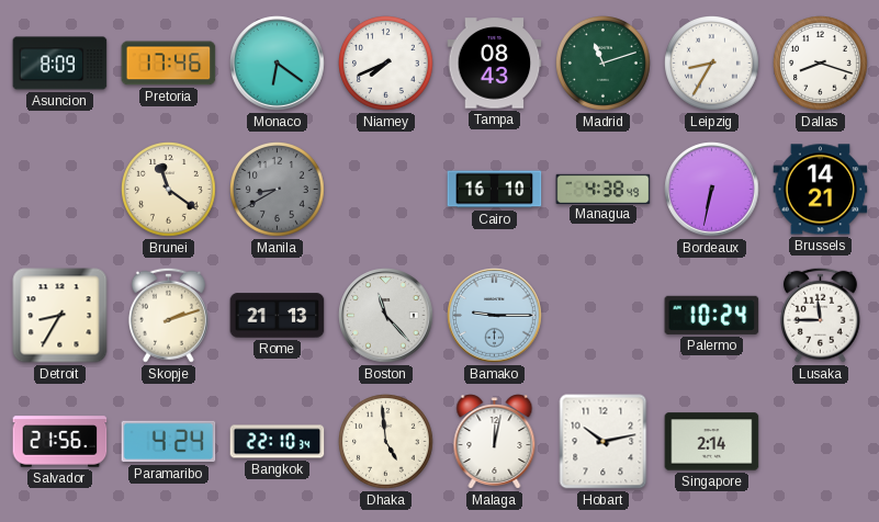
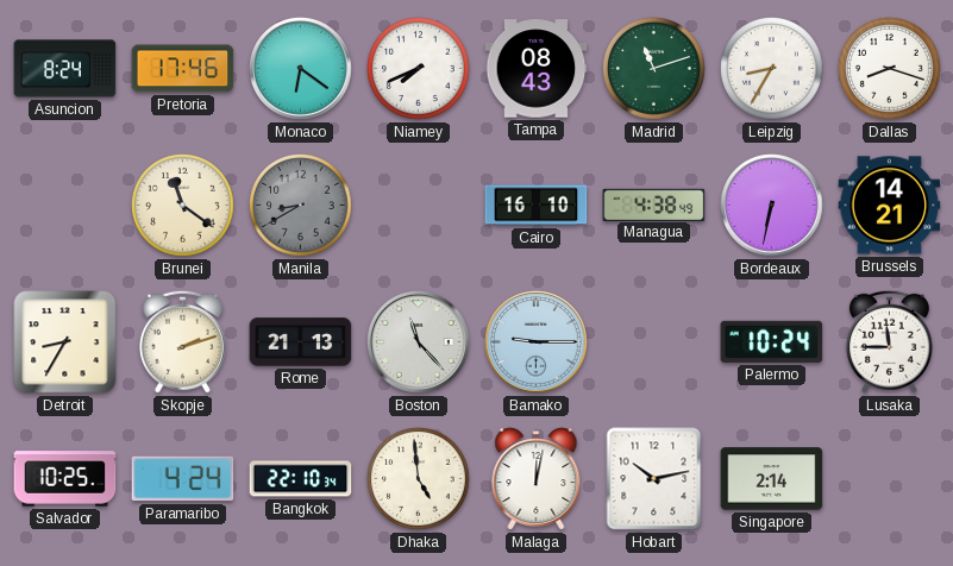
Asuncion: 8:09 -> 8:24
Salvador: 21:56 -> 10:25
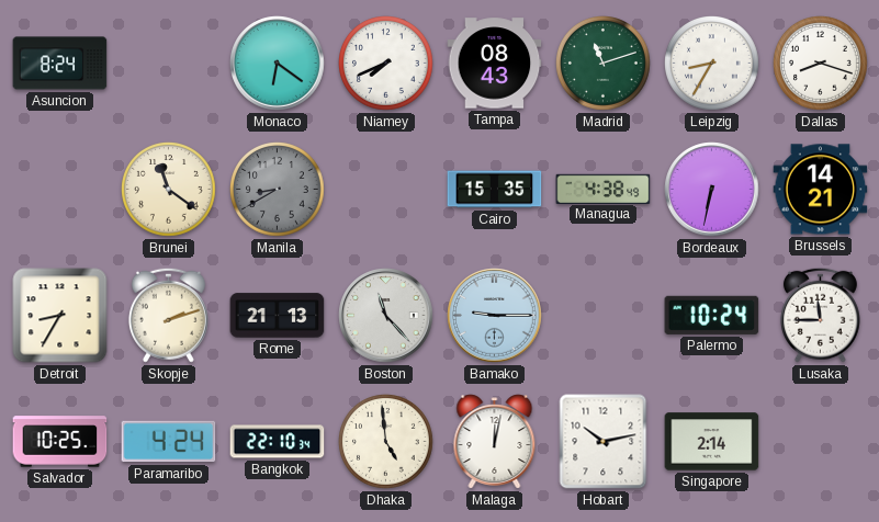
Pretoria: 17:46 -> none
Cairo: 16:10 -> 15:35
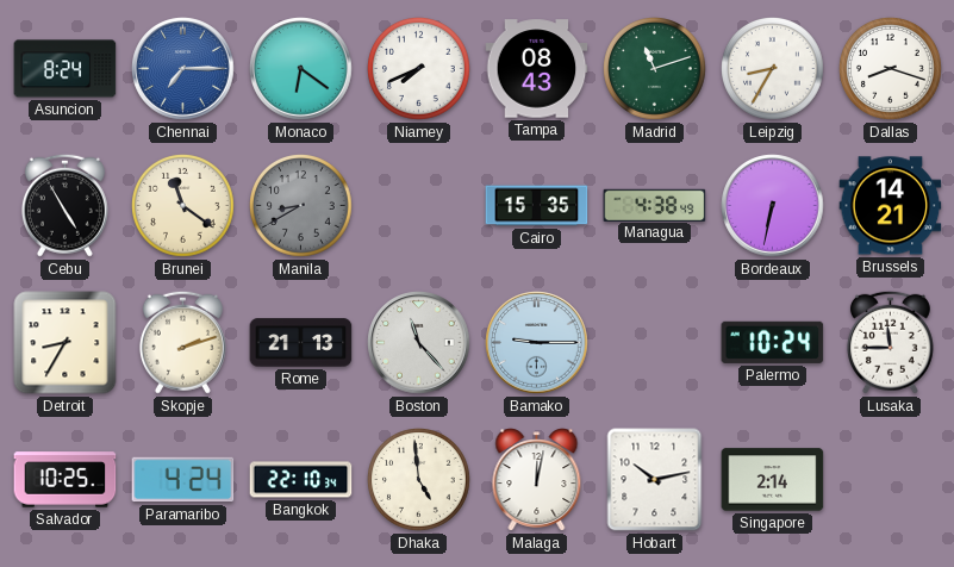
Chennai: none -> 7:15
Cebu: none -> 4:55
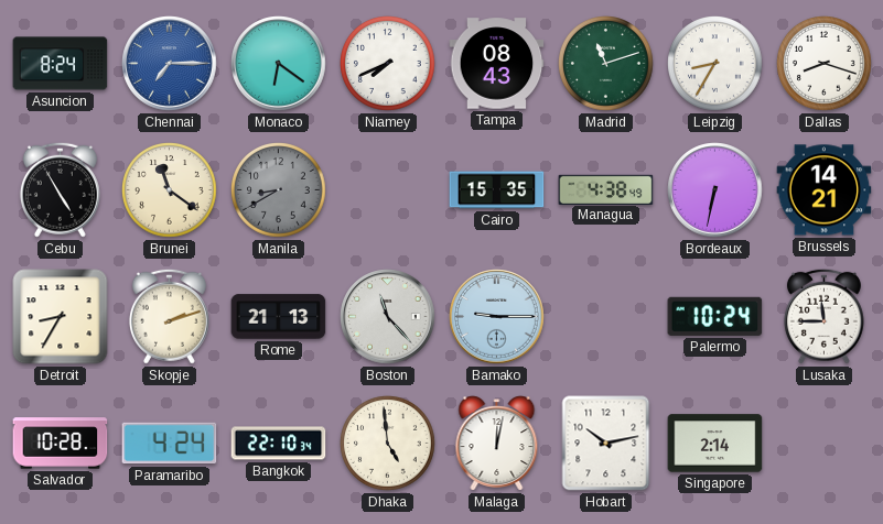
Salvador: 10:25 -> 10:28
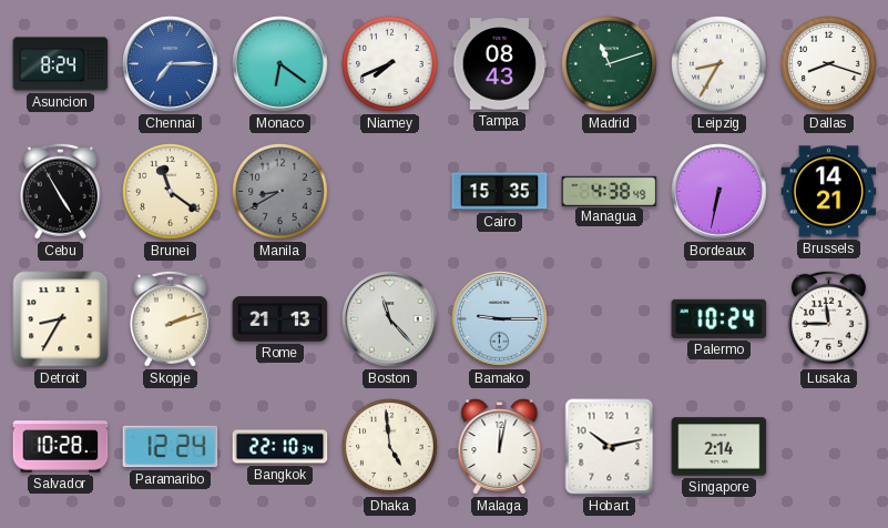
Paramaribo: 4:24 -> 12:24
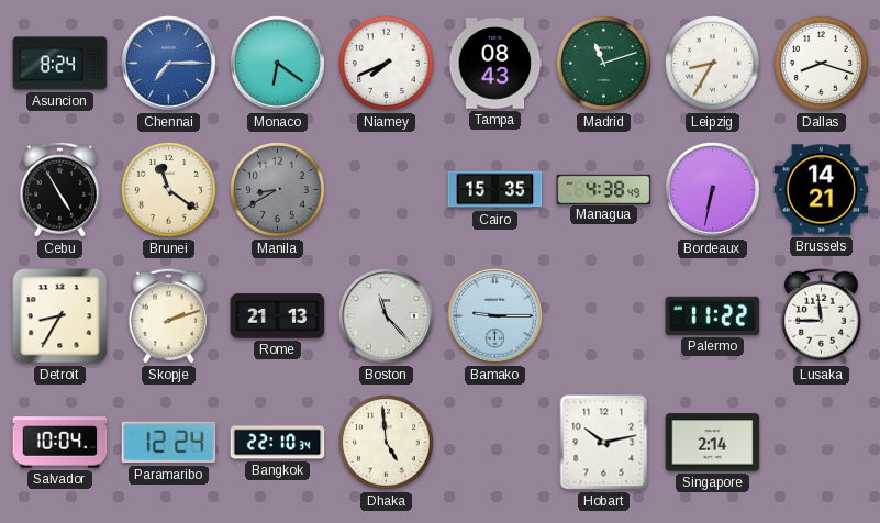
Palermo: 10:24 -> 11:22
Salvador: 10:28 -> 10:04
Malaga: 12:02 -> none
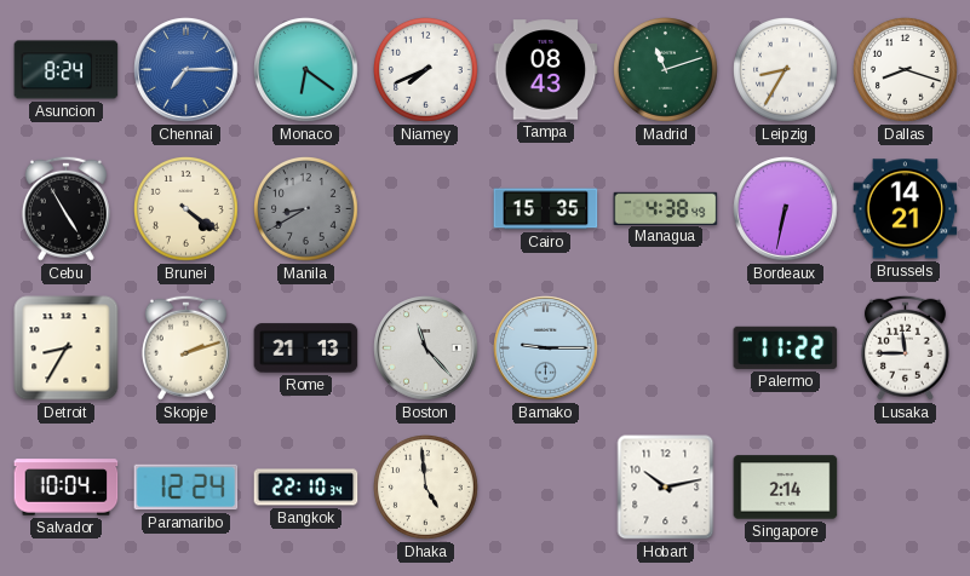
Brunei: 11:21 -> 4:21
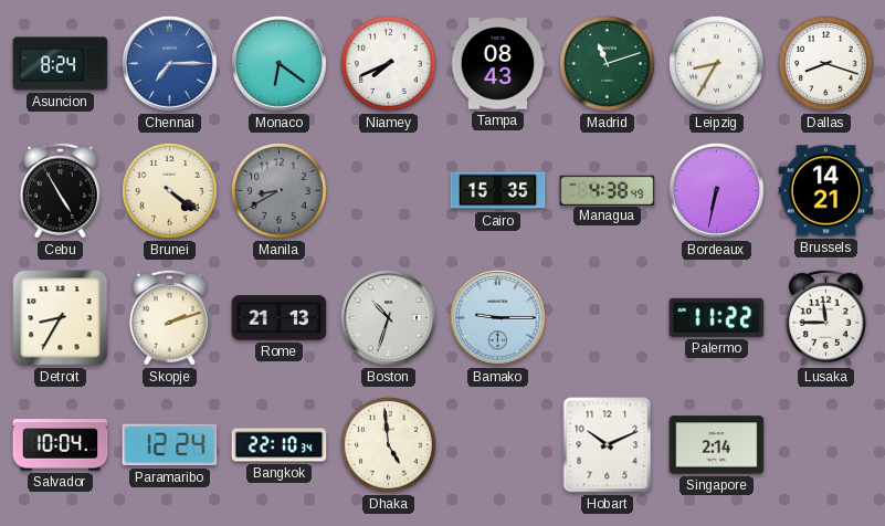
Boston: 11:23 -> 10:33
Hobart: 10:13 -> 10:11
